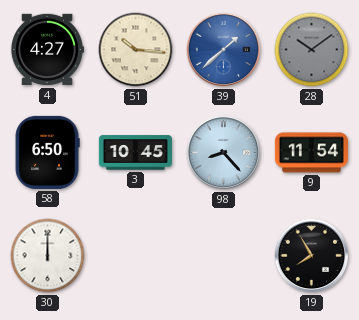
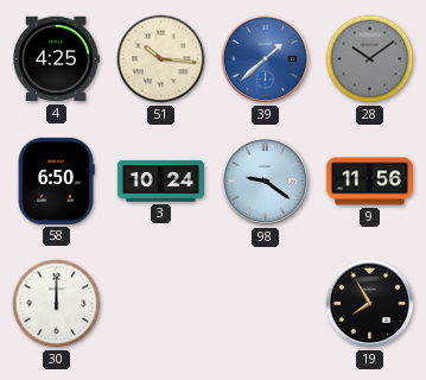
4: 4:27 -> 4:25
3: 10:45 -> 10:24
98: 8:23 -> 9:21
9: 11:54 -> 11:56
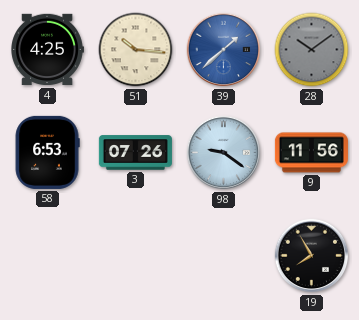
58: 6:50 -> 6:53
3: 10:24 -> 07:26
30: 12:00 -> none
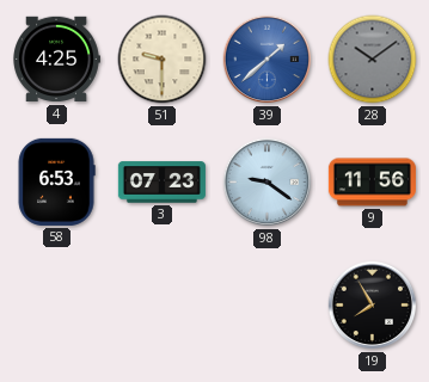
51: 10:16 -> 9:30
3: 07:26 -> 07:23
